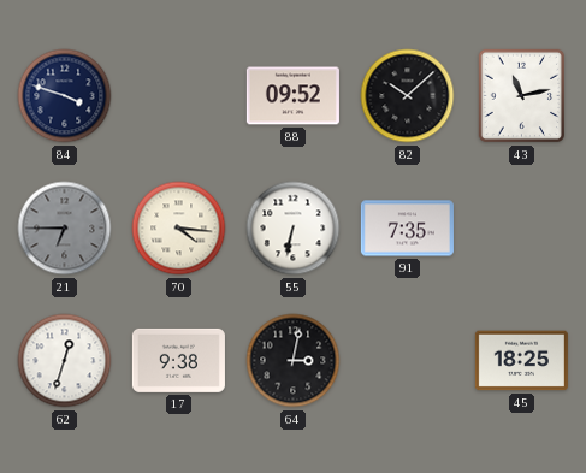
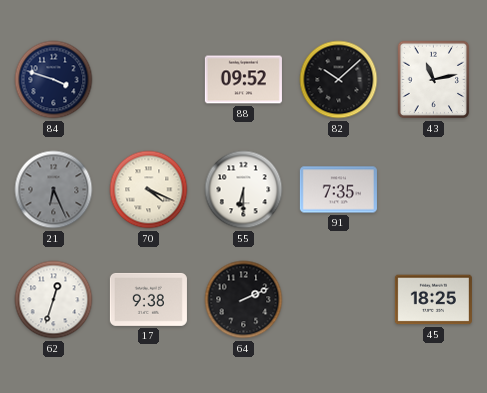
21: 6:45 -> 6:26
70: 4:16 -> 4:19
55: 6:32 -> 6:30
64: 3:02 -> 2:11
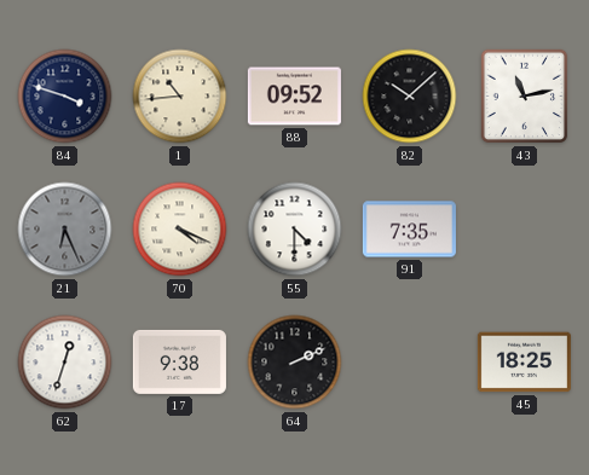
1: none -> 10:44
55: 6:30 -> 4:30
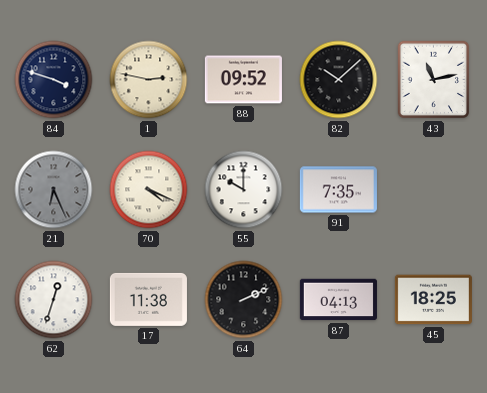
1: 10:44 -> 2:47
55: 4:30 -> 10:00
17: 9:38 -> 11:38
87: none -> 04:13
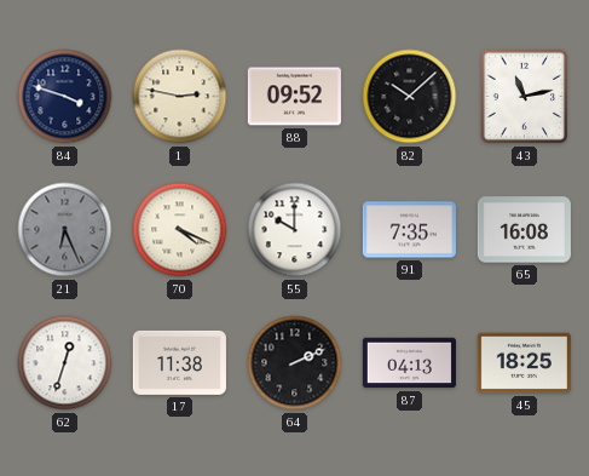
65: none -> 16:08
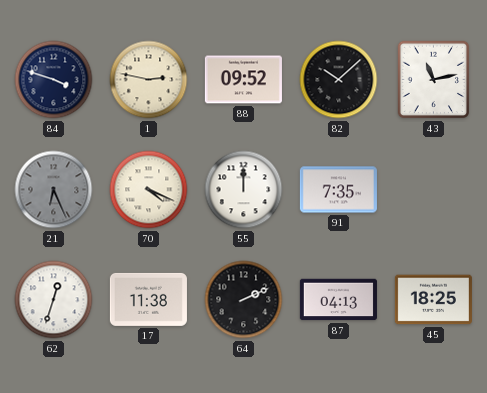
55: 10:00 -> 12:00
65: 16:08 -> none
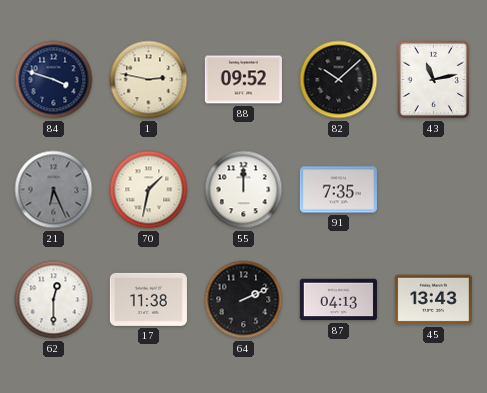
70: 4:19 -> 1:32
62: 12:33 -> 12:30
45: 18:25 -> 13:43
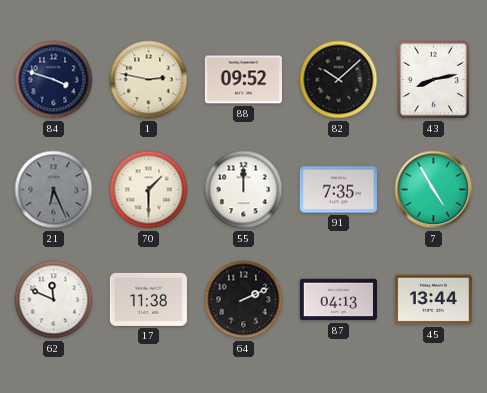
43: 11:13 -> 8:13
70: 1:32 -> 1:30
7: none -> 4:55
62: 12:30 -> 11:49
45: 13:43 -> 13:44
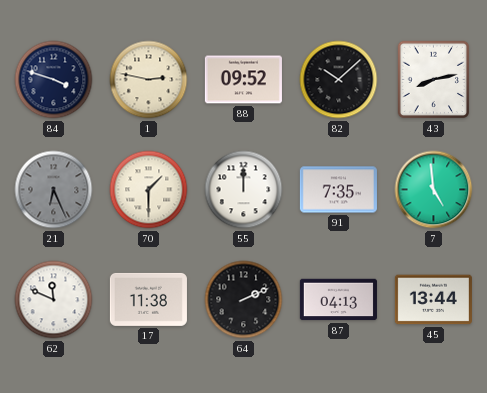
7: 4:55 -> 4:59
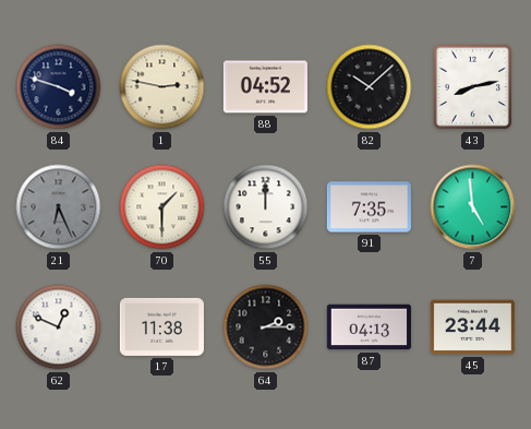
88: 09:52 -> 04:52
62: 11:49 -> 12:49
64: 2:11 -> 2:15
45: 13:44 -> 23:44
